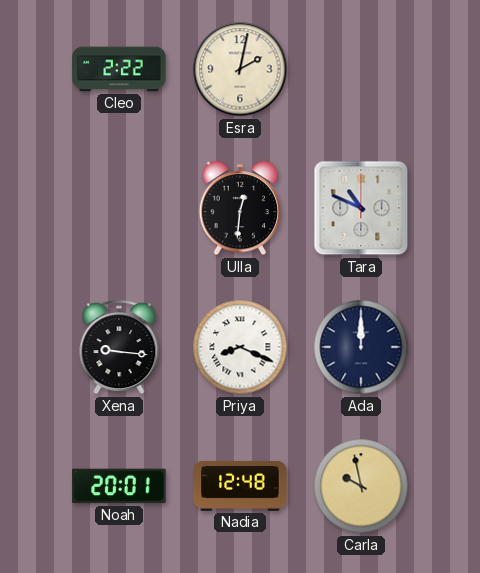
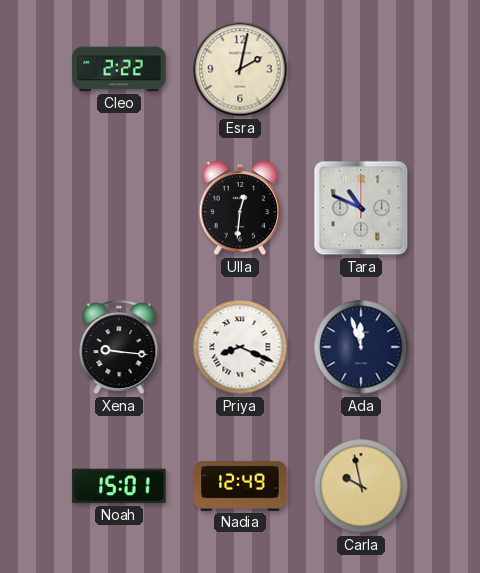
Ada: 12:00 -> 11:57
Noah: 20:01 -> 15:01
Nadia: 12:48 -> 12:49
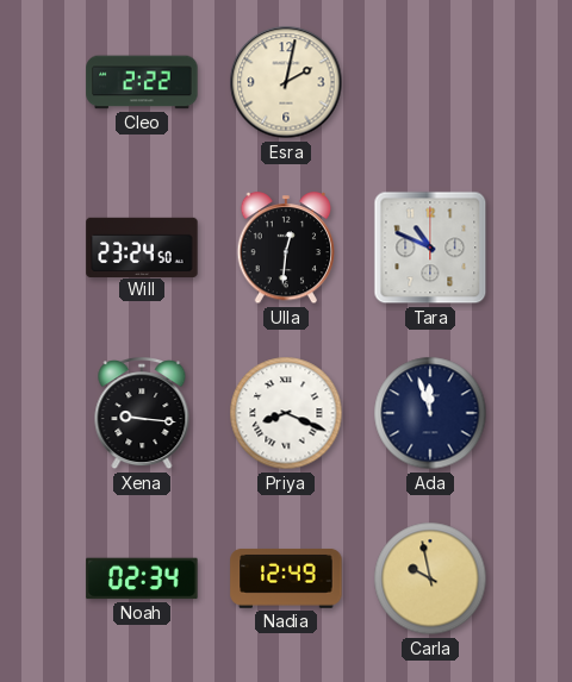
Will: none -> 23:24
Noah: 15:01 -> 02:34
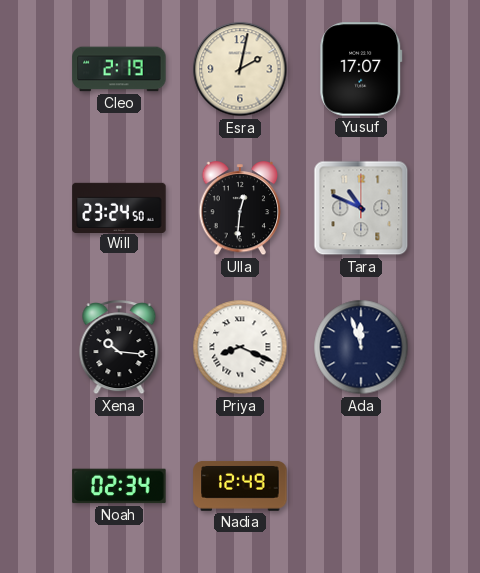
Cleo: 2:22 -> 2:19
Yusuf: none -> 17:07
Xena: 9:16 -> 10:16
Carla: 9:58 -> none
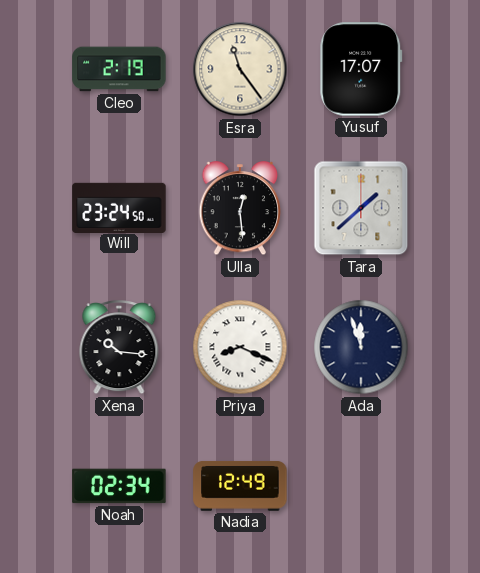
Esra: 2:02 -> 11:24
Ulla: 12:31 -> 12:29
Tara: 10:49 -> 1:38
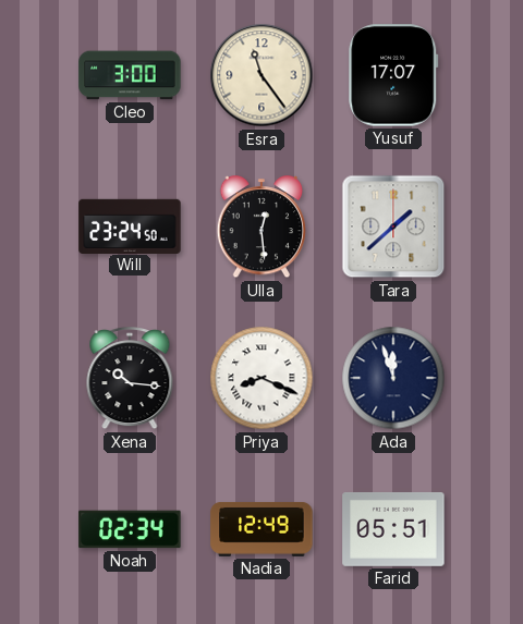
Cleo: 2:19 -> 3:00
Farid: none -> 05:51
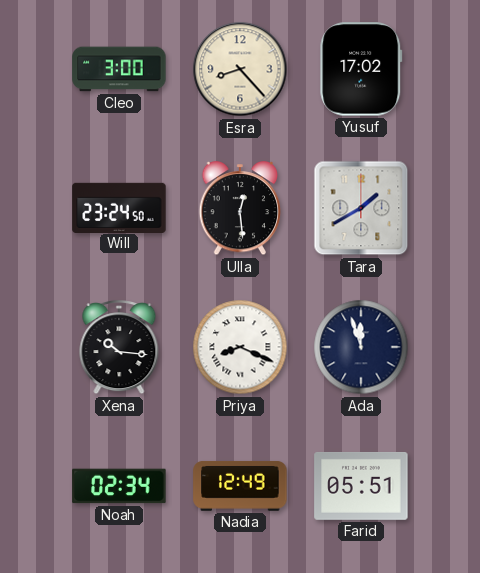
Esra: 11:24 -> 8:23
Yusuf: 17:07 -> 17:02
Tara: 1:38 -> 1:40
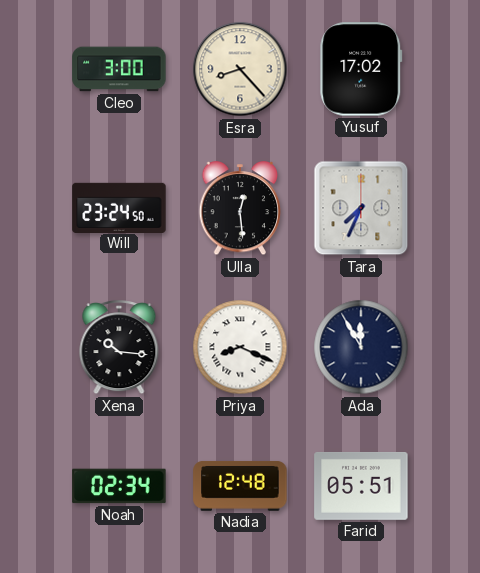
Tara: 1:40 -> 7:34
Ada: 11:57 -> 11:55
Nadia: 12:49 -> 12:48
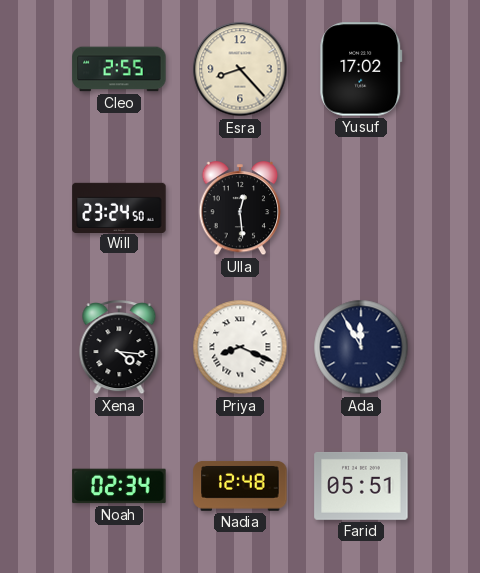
Cleo: 3:00 -> 2:55
Tara: 7:34 -> none
Xena: 10:16 -> 4:16
